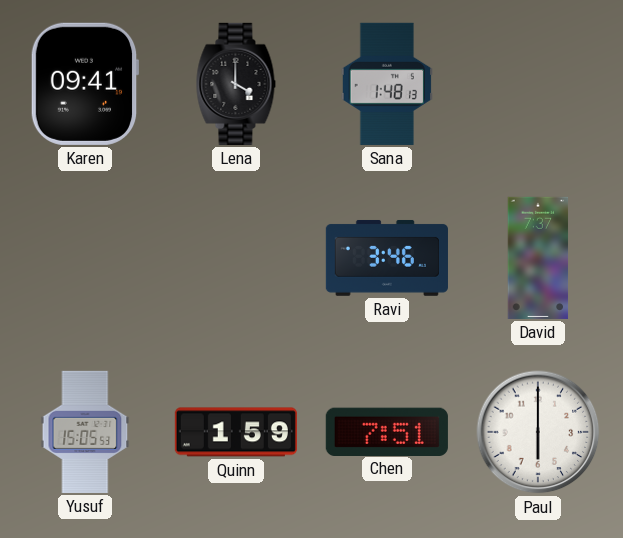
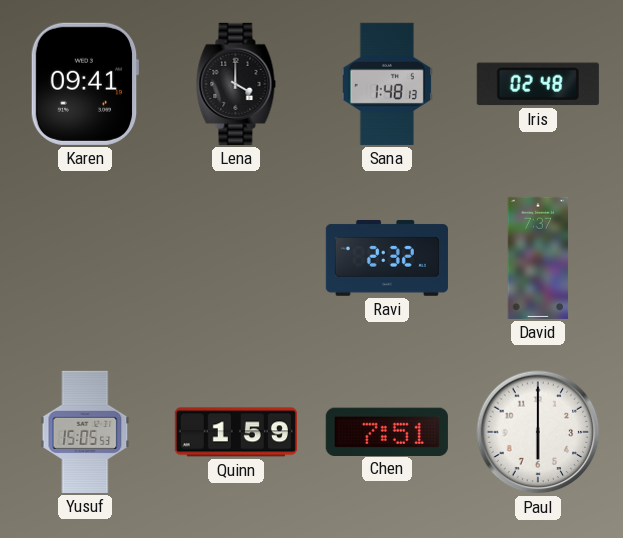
Iris: none -> 02:48
Ravi: 3:46 -> 2:32
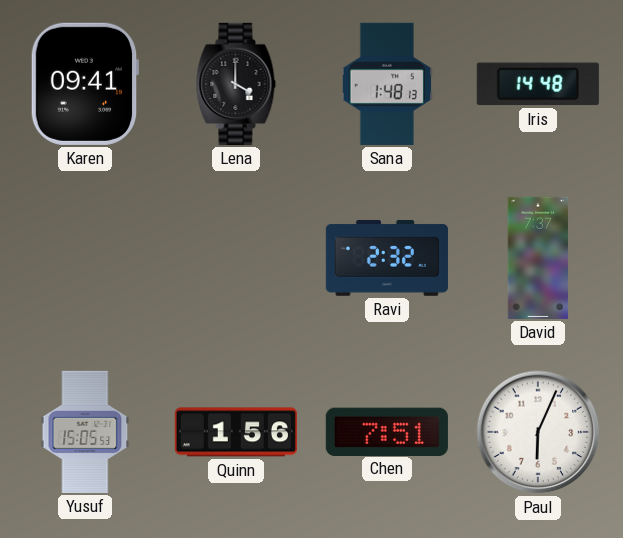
Iris: 02:48 -> 14:48
Quinn: 1:59 -> 1:56
Paul: 6:00 -> 6:04
